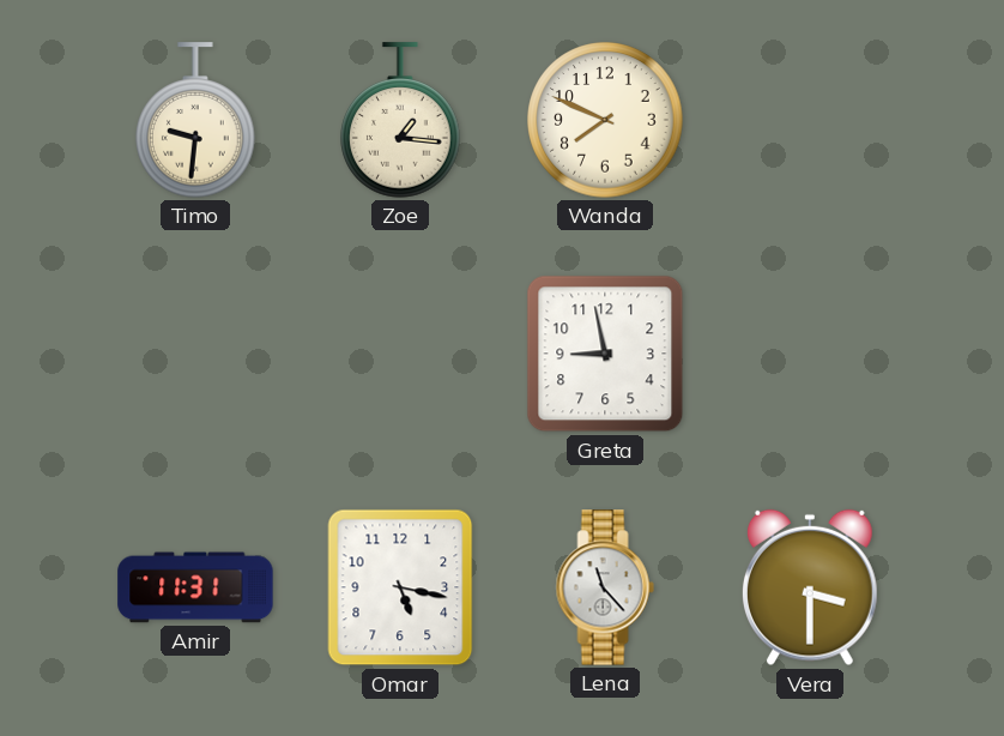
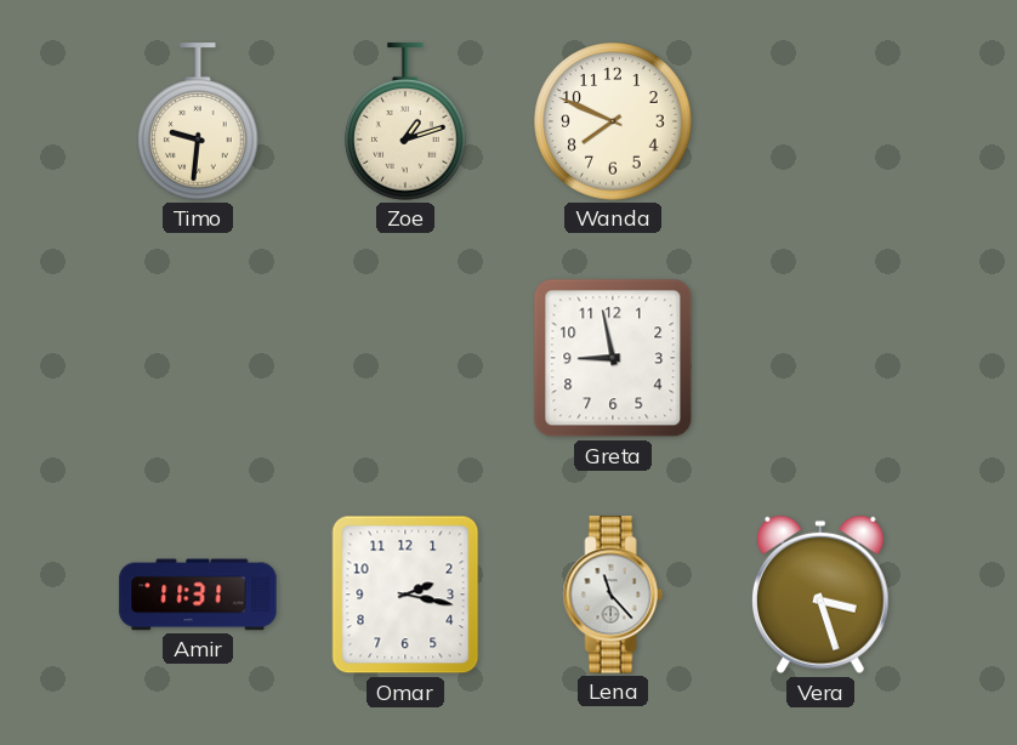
Zoe: 1:16 -> 1:12
Omar: 5:17 -> 2:17
Vera: 3:30 -> 3:27
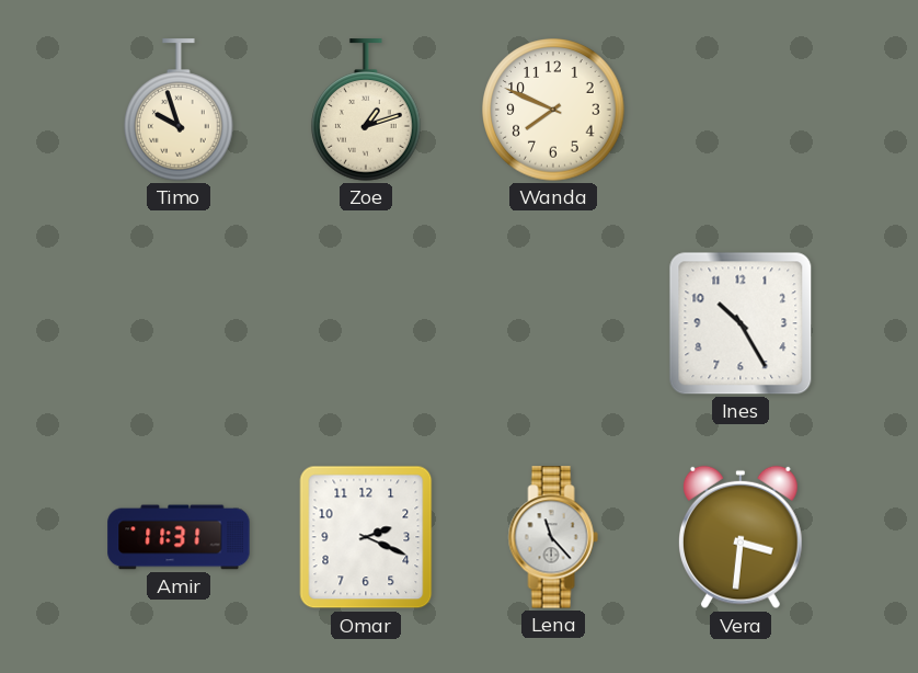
Timo: 9:31 -> 9:57
Greta: 8:58 -> none
Ines: none -> 10:25
Omar: 2:17 -> 2:19
Vera: 3:27 -> 3:31
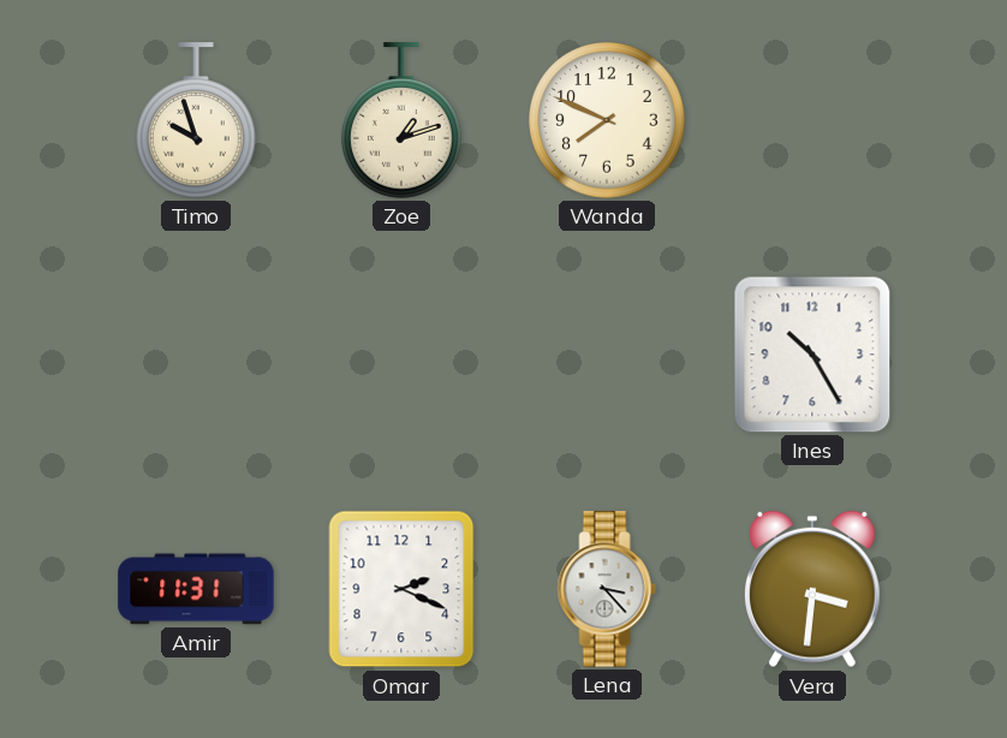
Lena: 11:23 -> 3:23
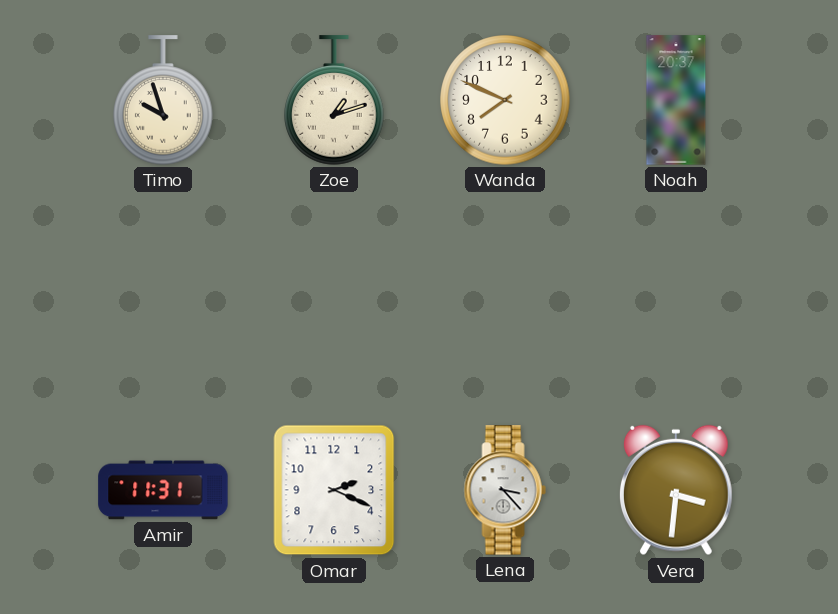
Noah: none -> 20:37
Ines: 10:25 -> none
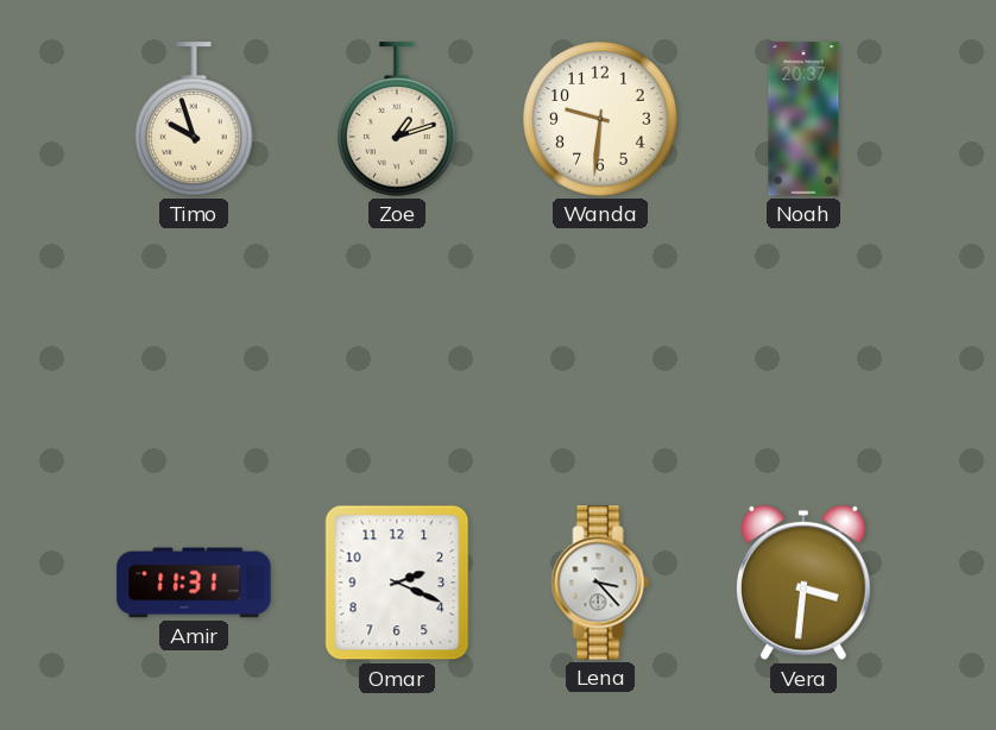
Wanda: 7:49 -> 9:31
